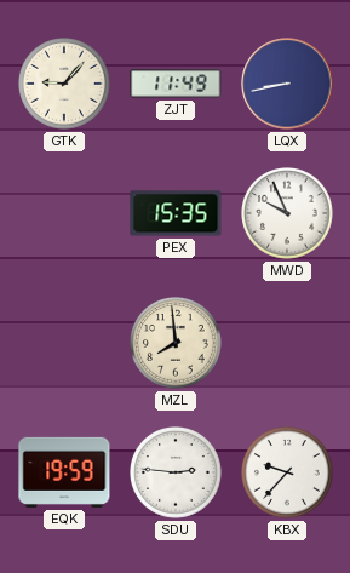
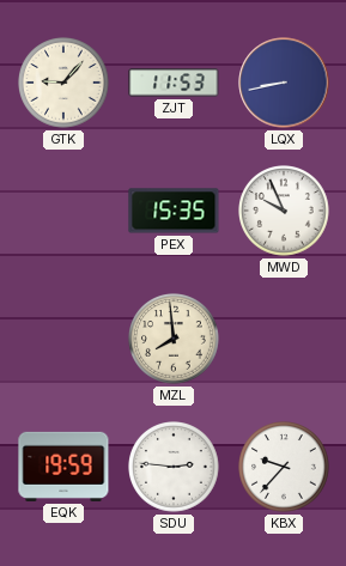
ZJT: 11:49 -> 11:53
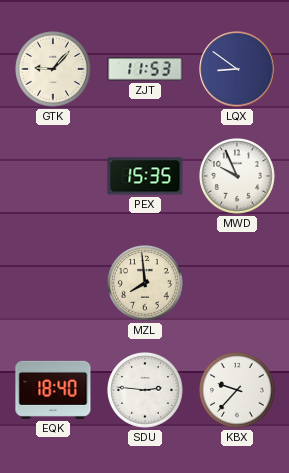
LQX: 8:43 -> 8:51
EQK: 19:59 -> 18:40
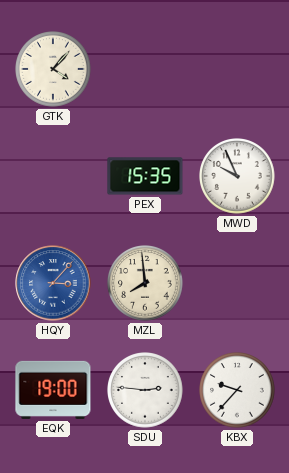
GTK: 9:07 -> 4:07
ZJT: 11:53 -> none
LQX: 8:51 -> none
HQY: none -> 3:07
EQK: 18:40 -> 19:00
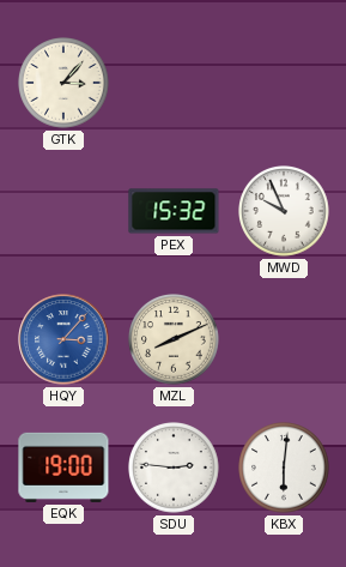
GTK: 4:07 -> 3:07
PEX: 15:35 -> 15:32
MZL: 7:59 -> 8:11
KBX: 9:37 -> 6:01
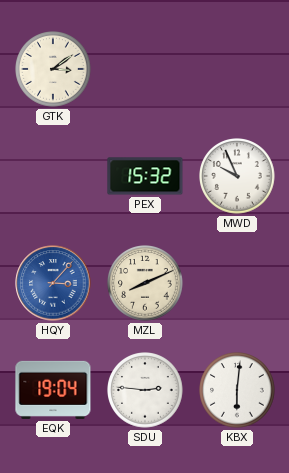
GTK: 3:07 -> 3:09
EQK: 19:00 -> 19:04
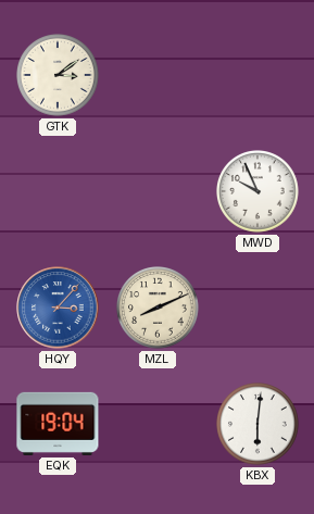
PEX: 15:32 -> none
SDU: 2:46 -> none
